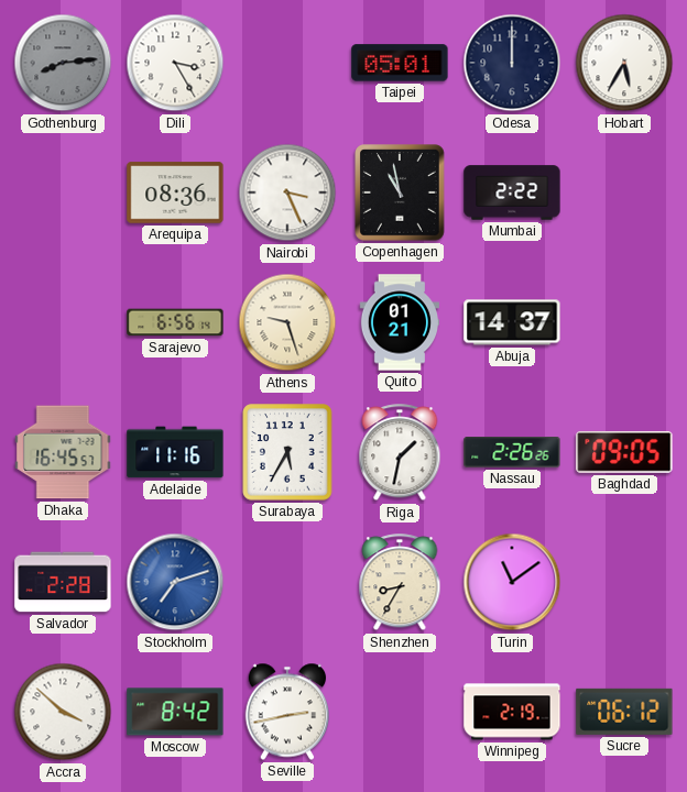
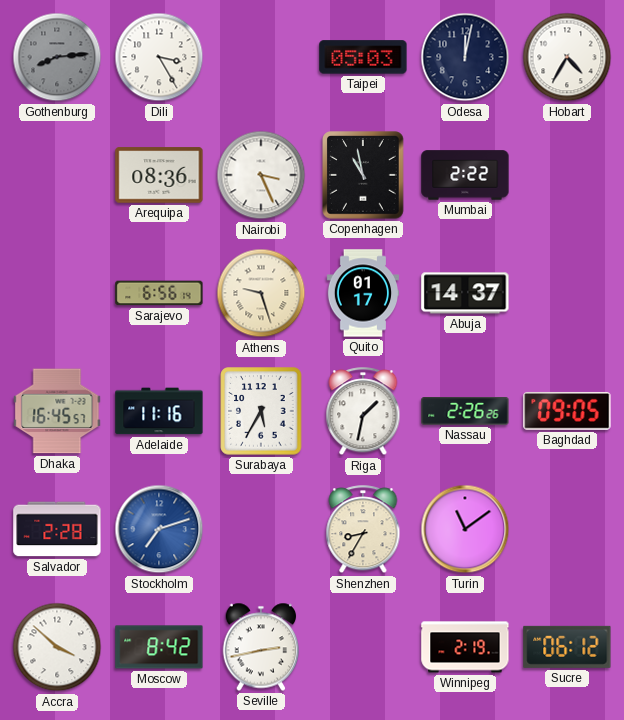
Taipei: 05:01 -> 05:03
Odesa: 12:00 -> 12:02
Hobart: 5:35 -> 4:35
Quito: 01:21 -> 01:17
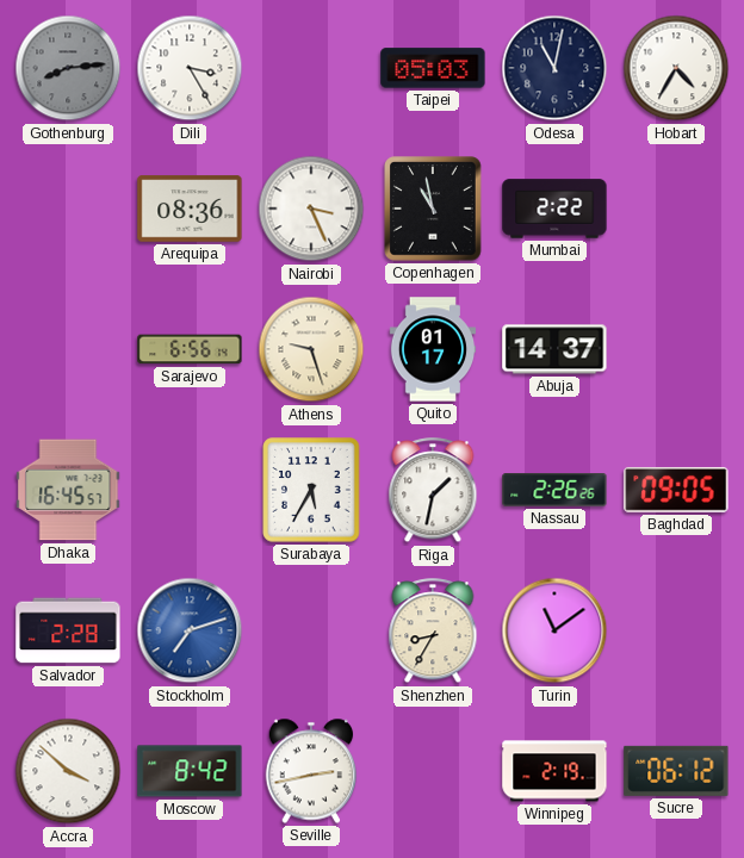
Odesa: 12:02 -> 11:02
Adelaide: 11:16 -> none
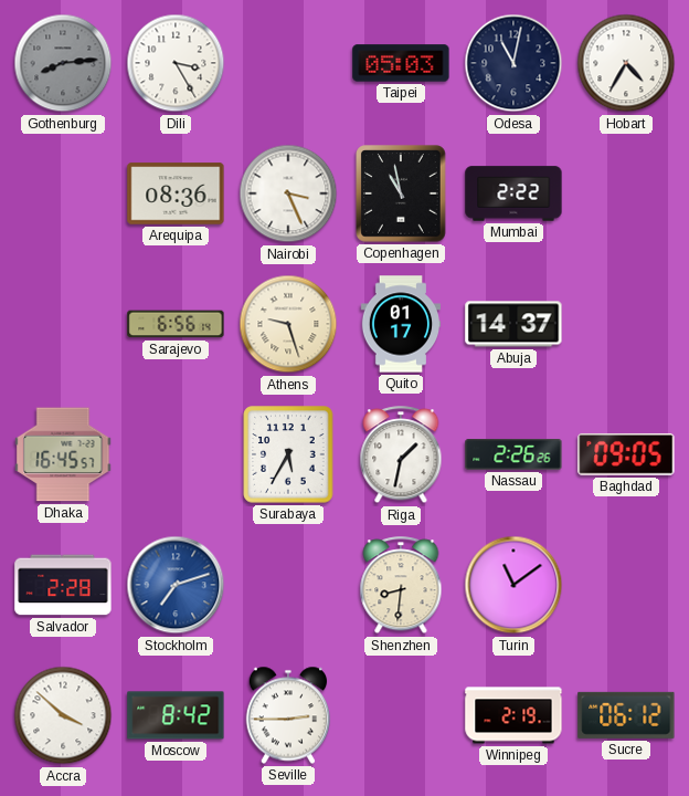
Shenzhen: 8:35 -> 8:31
Seville: 2:43 -> 2:45
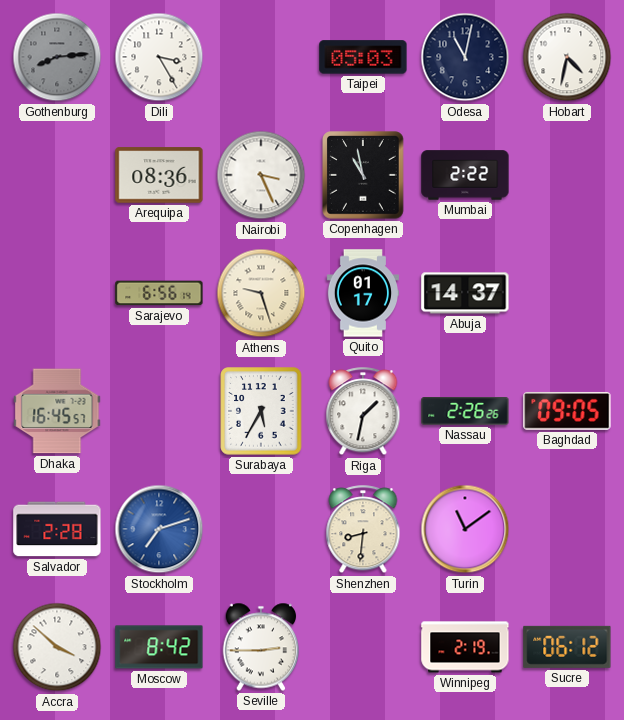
Hobart: 4:35 -> 4:32
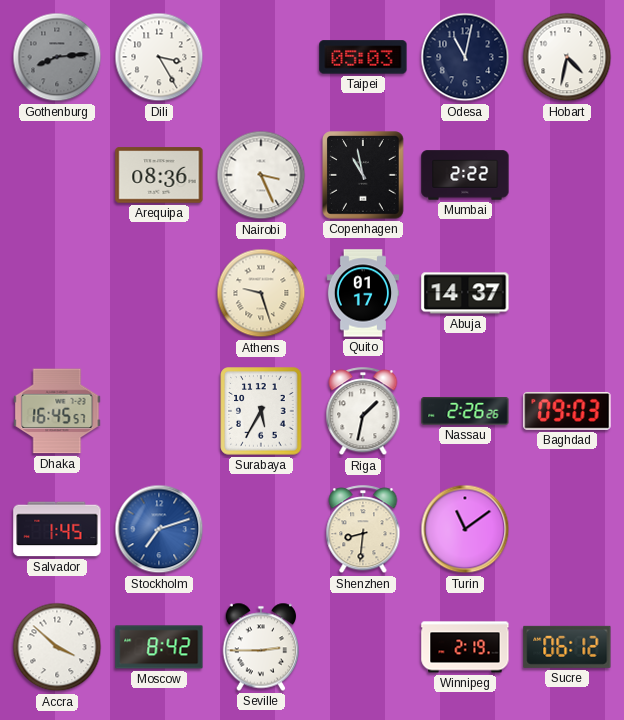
Sarajevo: 6:56 -> none
Baghdad: 09:05 -> 09:03
Salvador: 2:28 -> 1:45
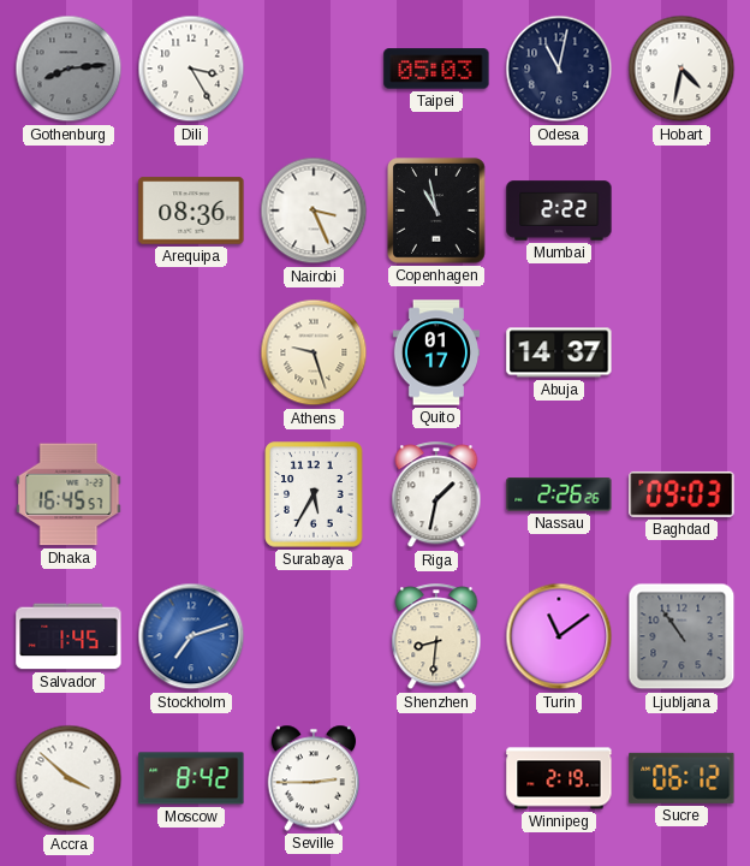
Ljubljana: none -> 10:54
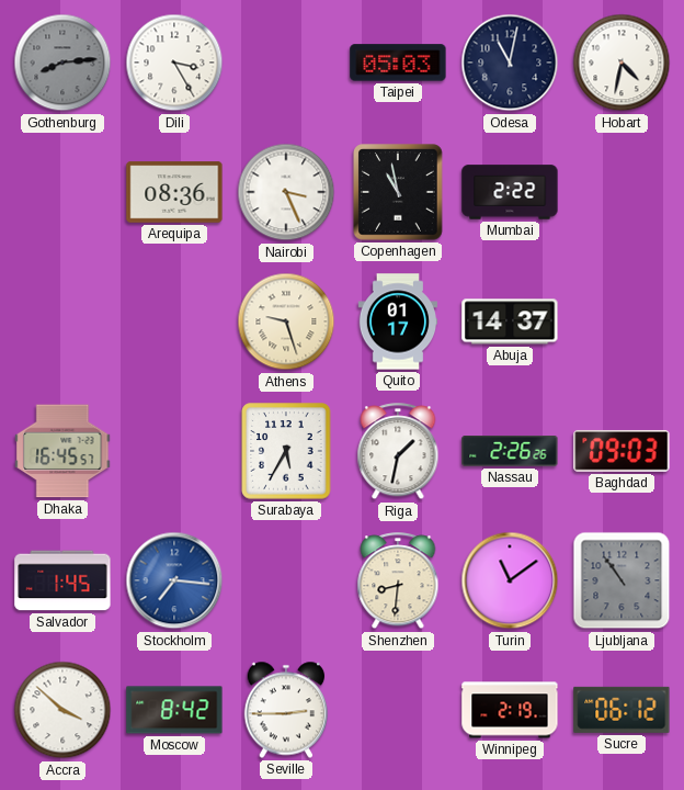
Stockholm: 7:12 -> 7:16
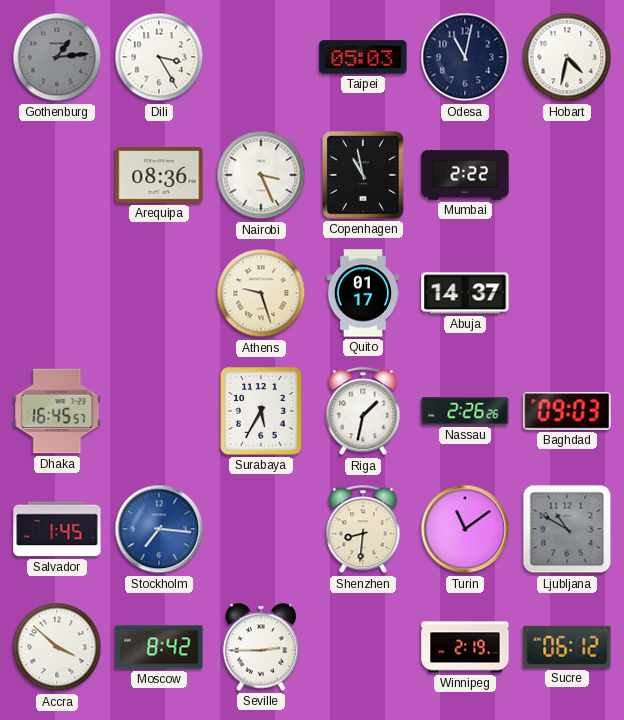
Gothenburg: 8:14 -> 1:14
Ljubljana: 10:54 -> 10:50
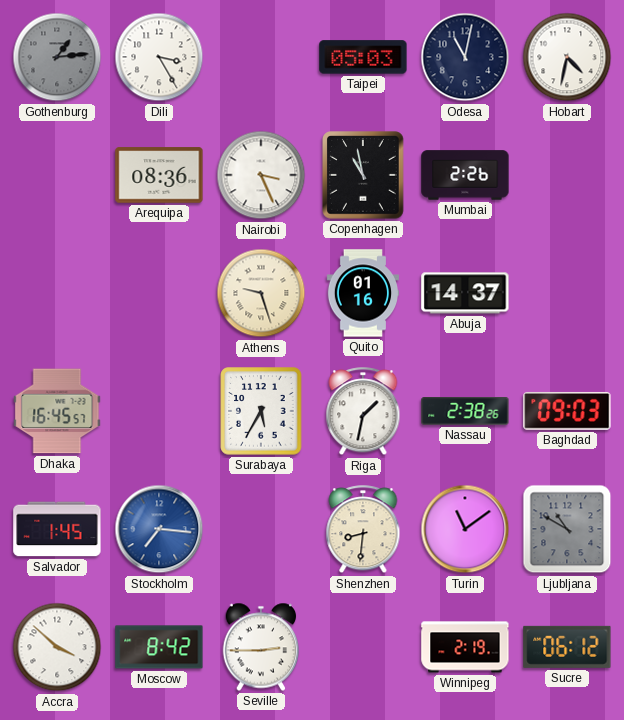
Mumbai: 2:22 -> 2:26
Quito: 01:17 -> 01:16
Nassau: 2:26 -> 2:38
